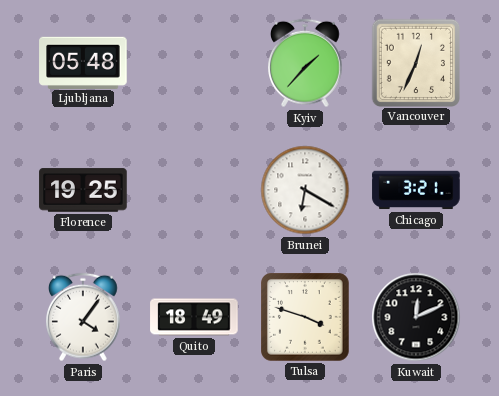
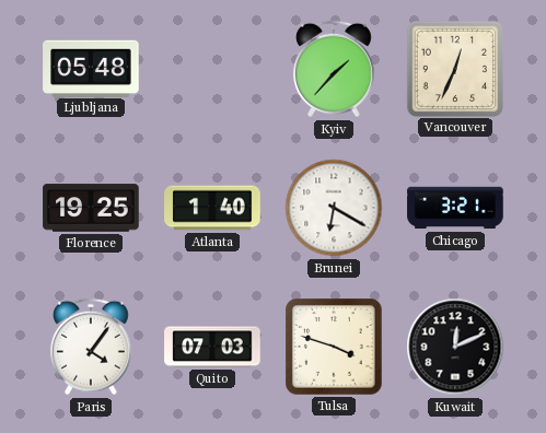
Atlanta: none -> 1:40
Quito: 18:49 -> 07:03
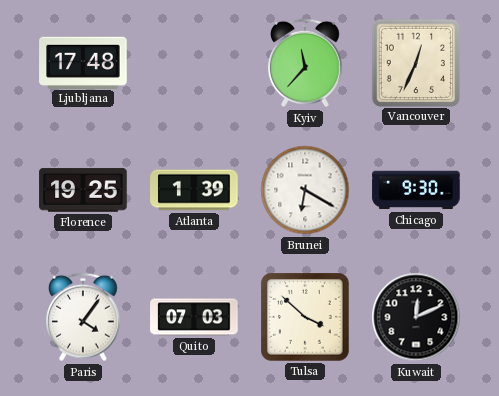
Ljubljana: 05:48 -> 17:48
Kyiv: 1:37 -> 11:37
Atlanta: 1:40 -> 1:39
Chicago: 3:21 -> 9:30
Tulsa: 3:48 -> 3:52
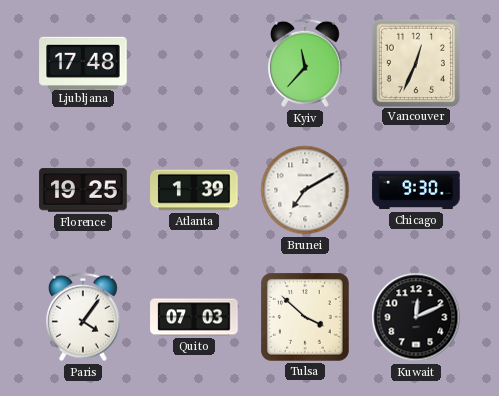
Brunei: 6:20 -> 7:10
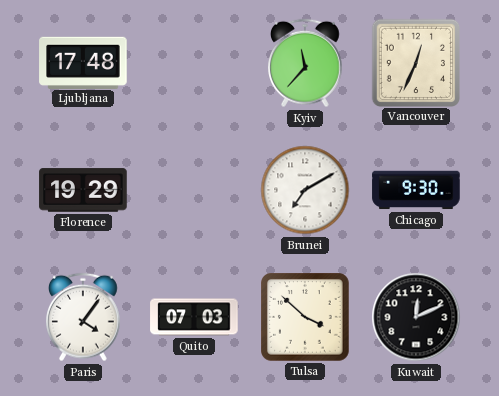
Florence: 19:25 -> 19:29
Atlanta: 1:39 -> none
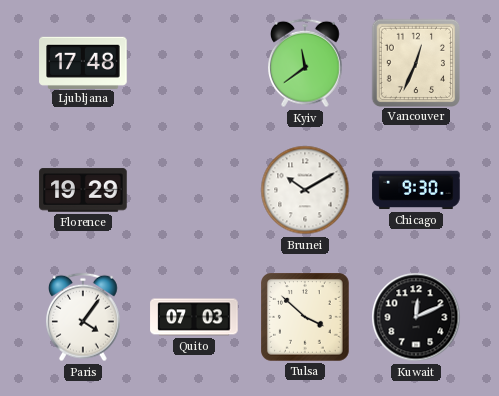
Kyiv: 11:37 -> 11:39
Brunei: 7:10 -> 10:10
